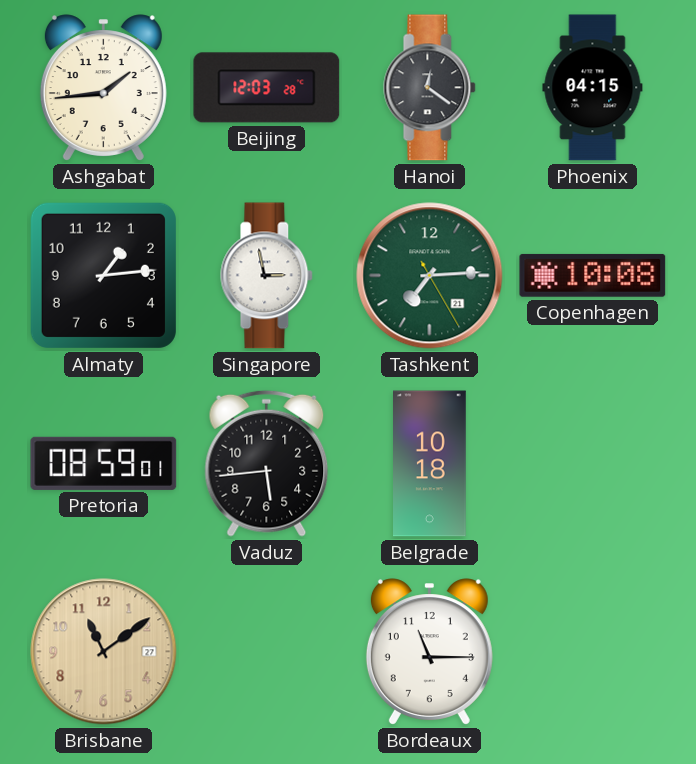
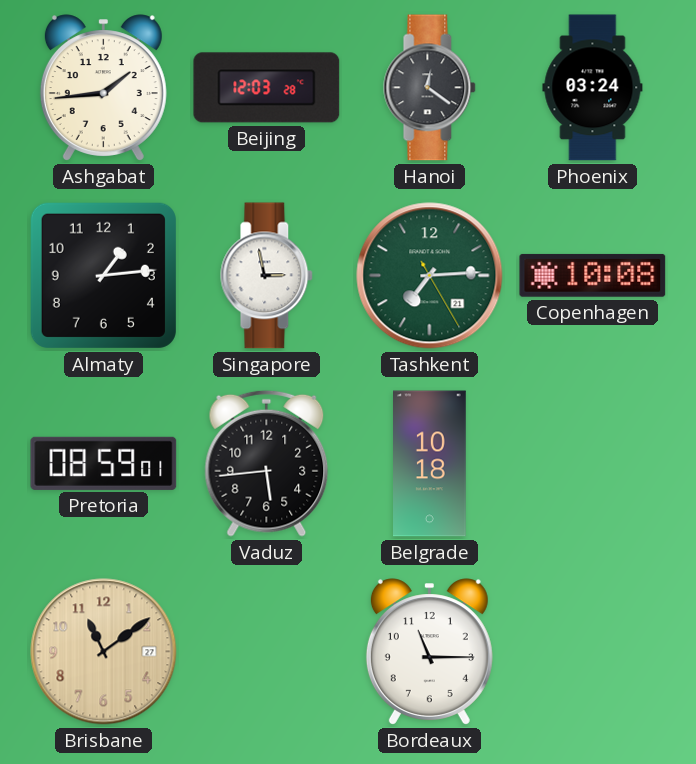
Phoenix: 04:15 -> 03:24
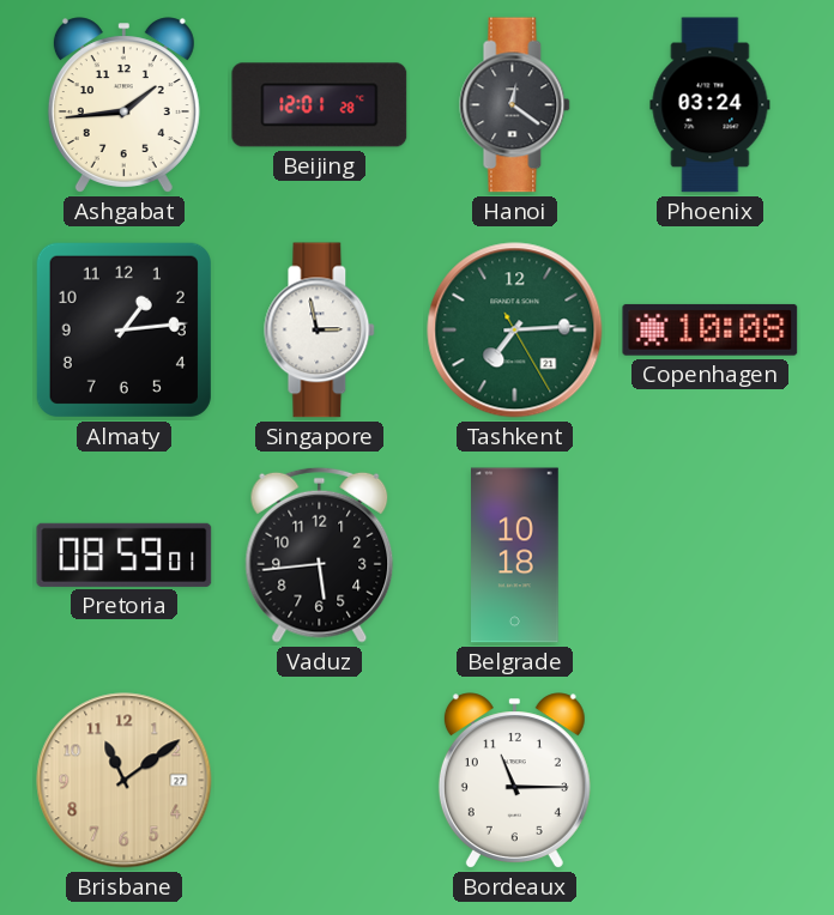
Beijing: 12:03 -> 12:01
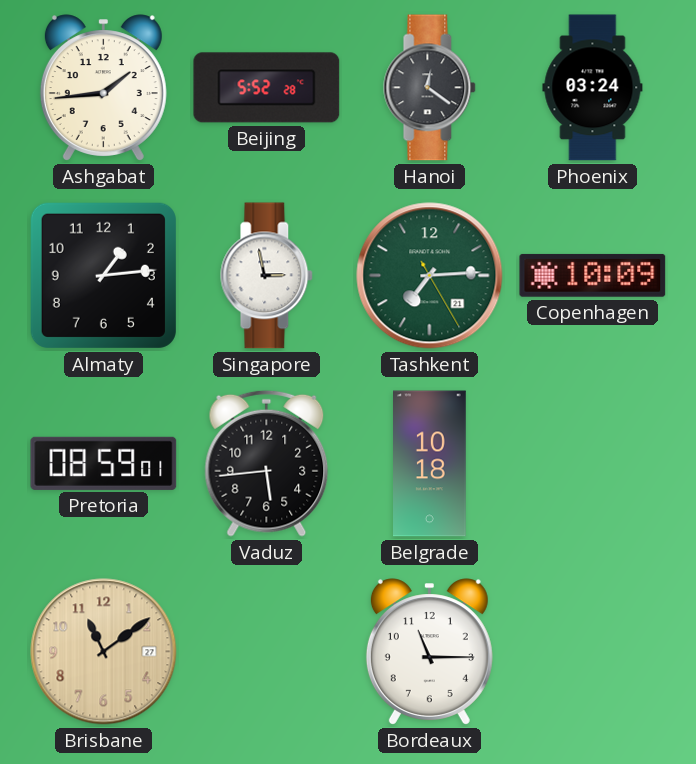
Beijing: 12:01 -> 5:52
Copenhagen: 10:08 -> 10:09
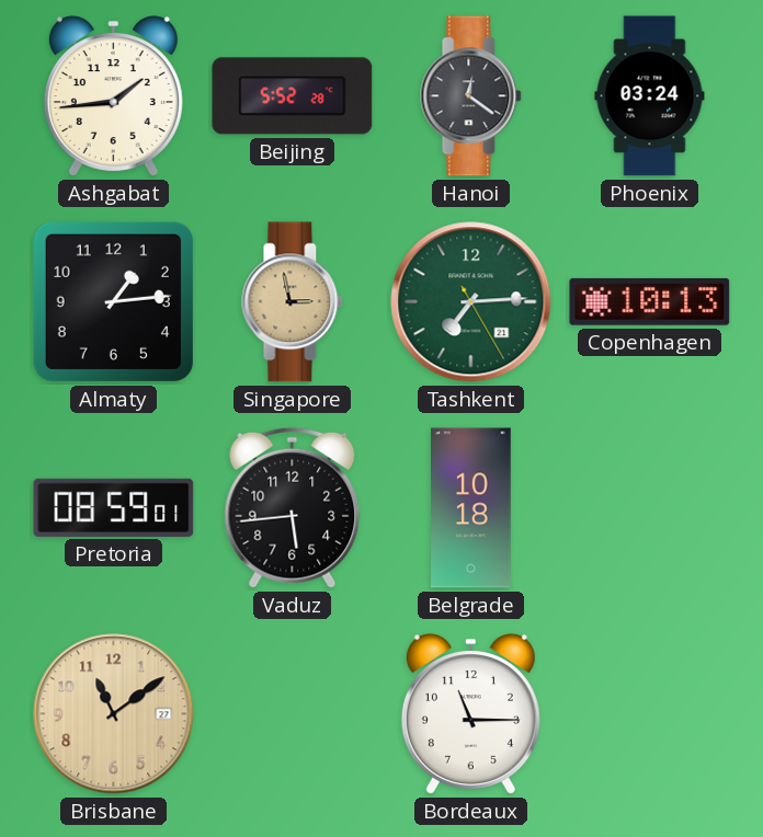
Singapore dial: white -> champagne
Copenhagen: 10:09 -> 10:13
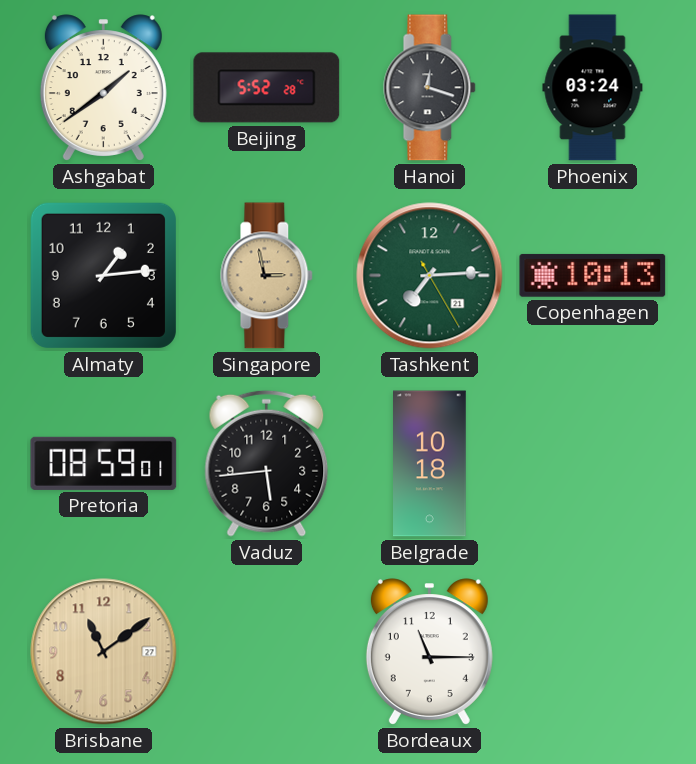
Ashgabat: 1:44 -> 1:39
Hanoi: 12:21 -> 12:18
